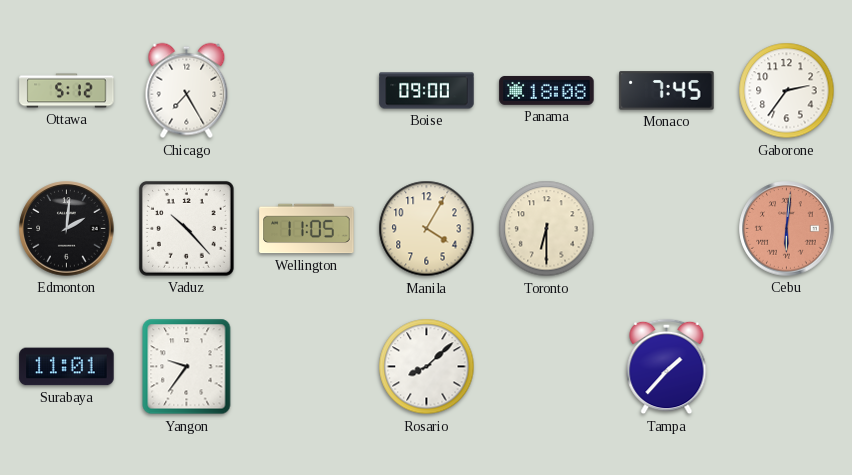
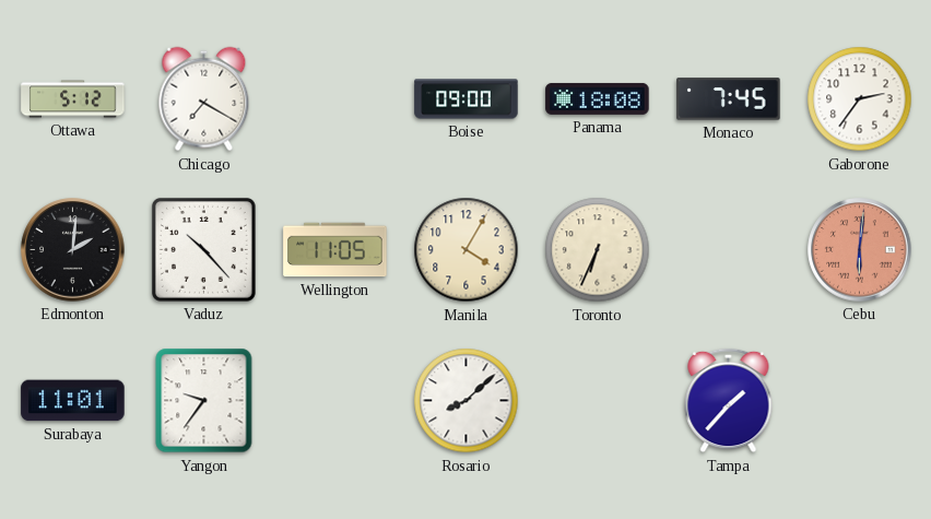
Chicago: 7:25 -> 7:20
Toronto: 6:30 -> 6:34
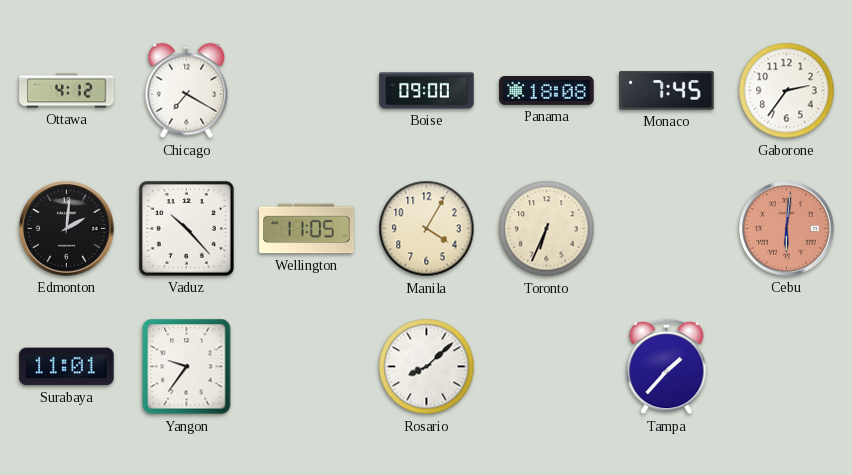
Ottawa: 5:12 -> 4:12
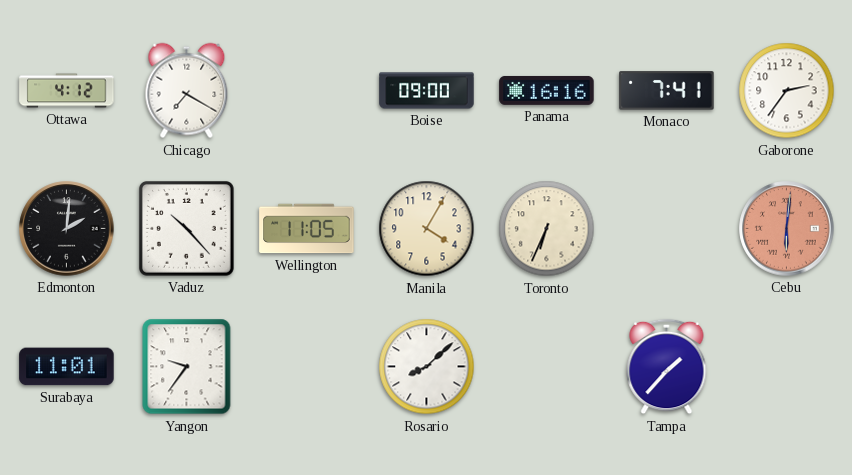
Panama: 18:08 -> 16:16
Monaco: 7:45 -> 7:41
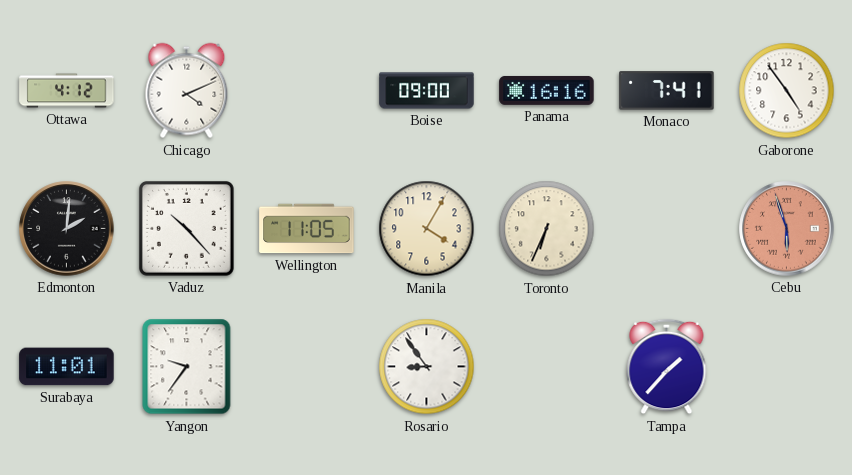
Chicago: 7:20 -> 4:11
Gaborone: 2:36 -> 4:54
Cebu: 6:01 -> 5:57
Rosario: 8:08 -> 8:54
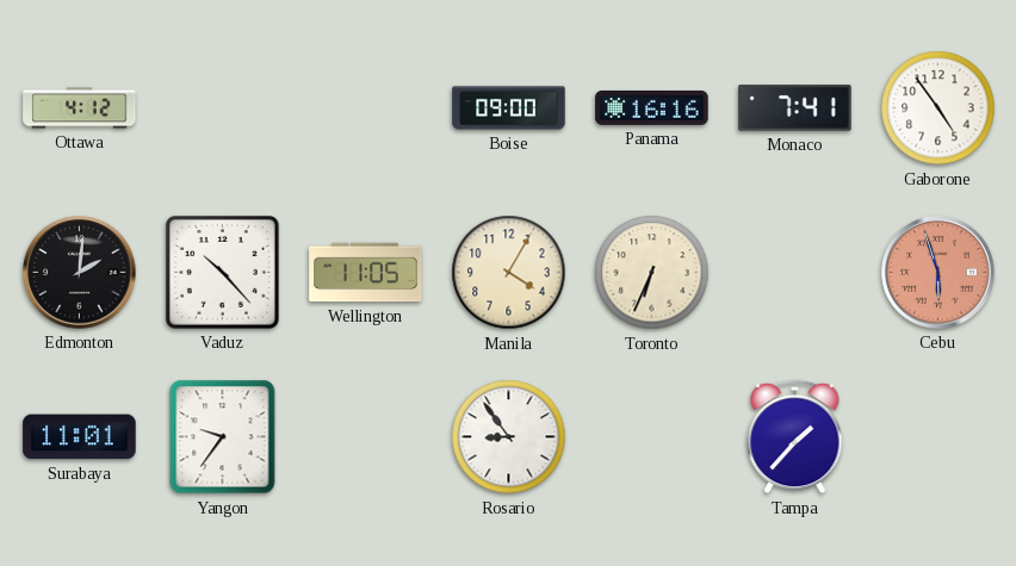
Chicago: 4:11 -> none
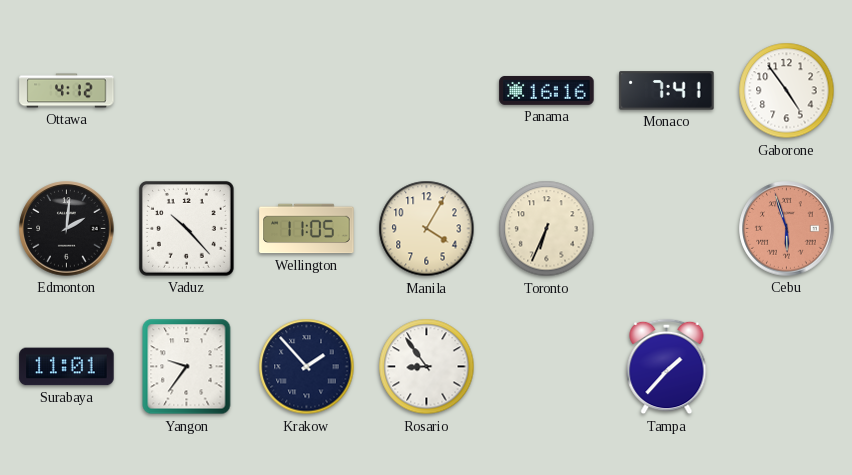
Boise: 09:00 -> none
Krakow: none -> 1:53
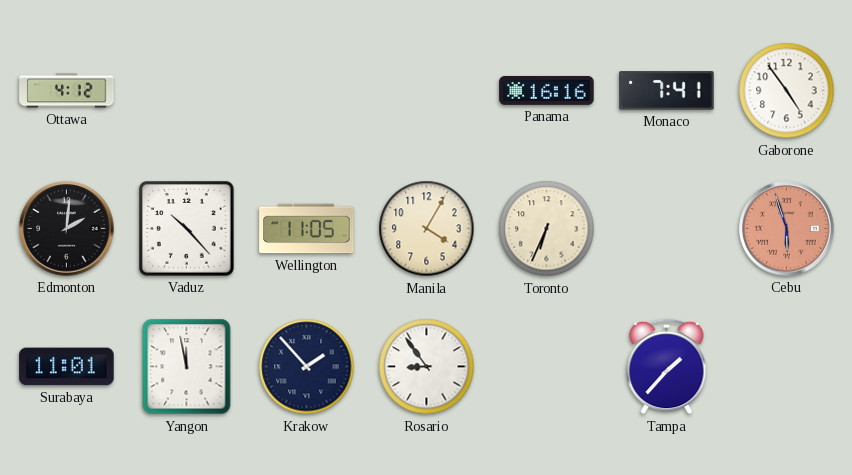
Yangon: 9:36 -> 11:58
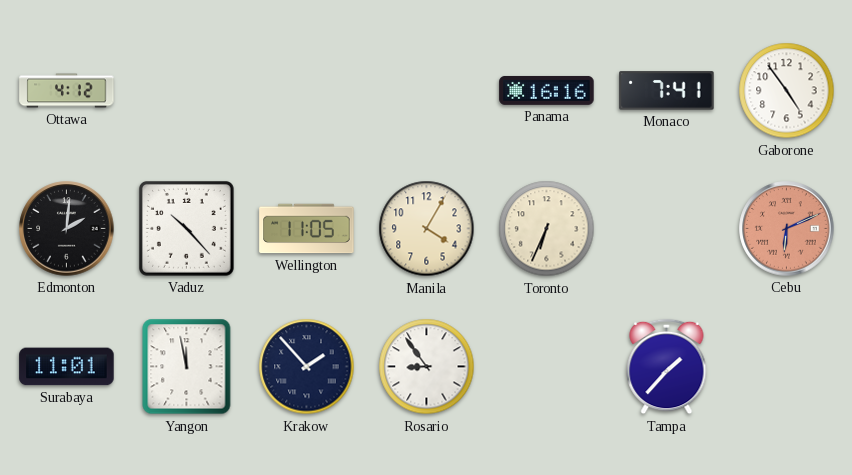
Cebu: 5:57 -> 6:11
